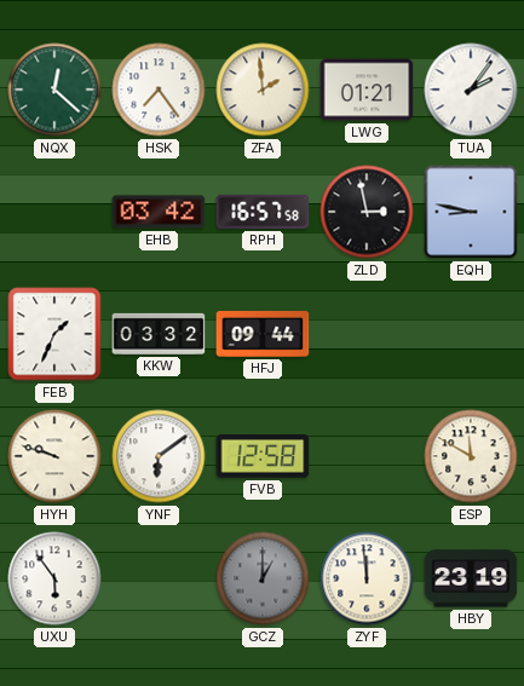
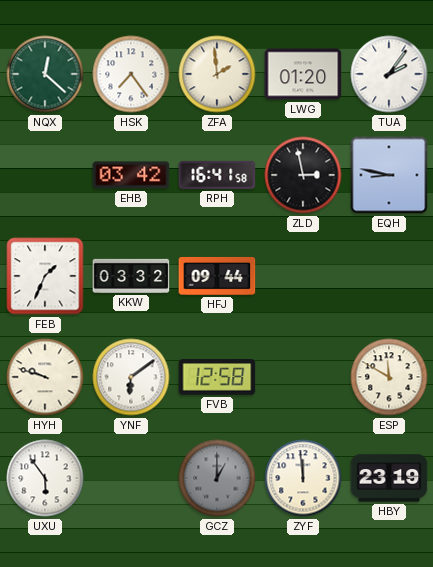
LWG: 01:21 -> 01:20
RPH: 16:57 -> 16:41
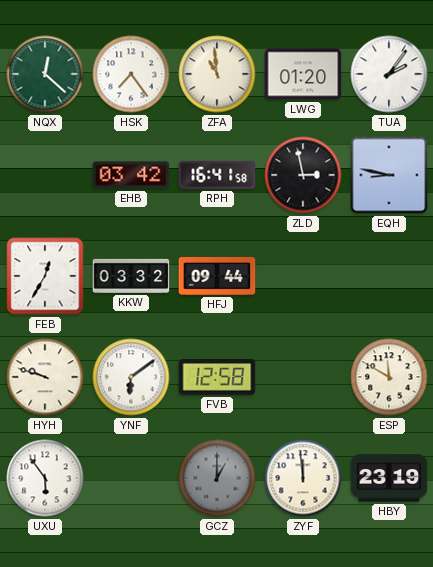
ZFA: 1:59 -> 10:59
FEB: 1:34 -> 12:35
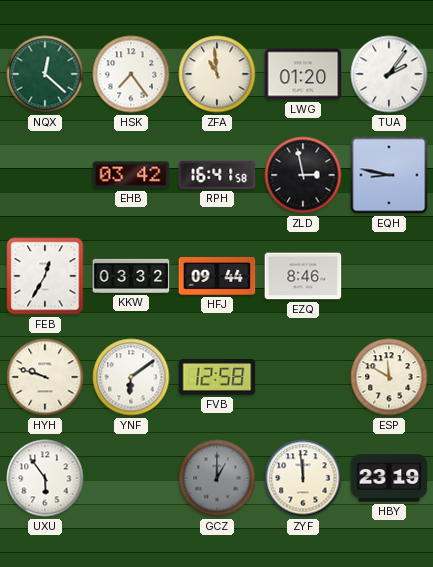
EZQ: none -> 8:46
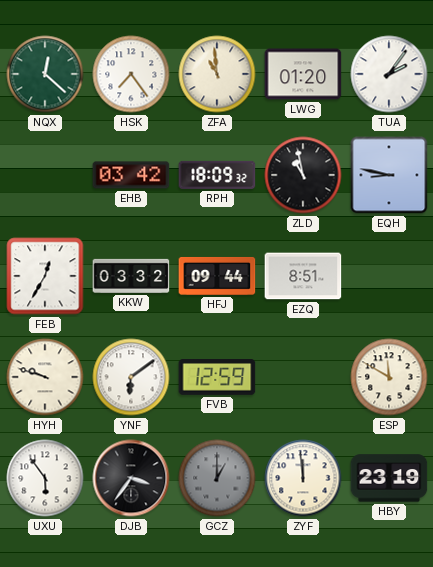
RPH: 16:41 -> 18:09
ZLD: 2:58 -> 10:58
EZQ: 8:46 -> 8:51
FVB: 12:58 -> 12:59
DJB: none -> 3:36
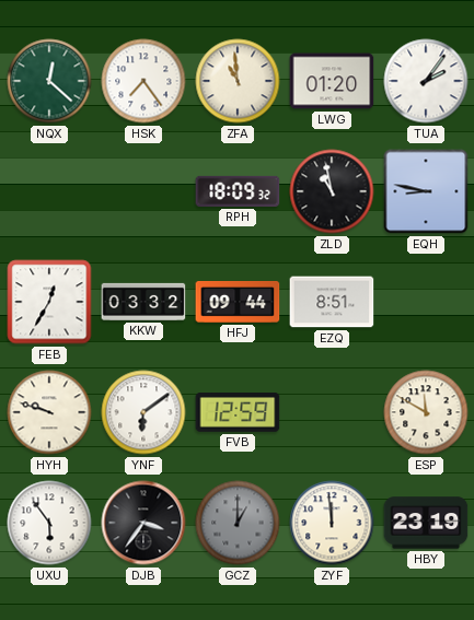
EHB: 03:42 -> none
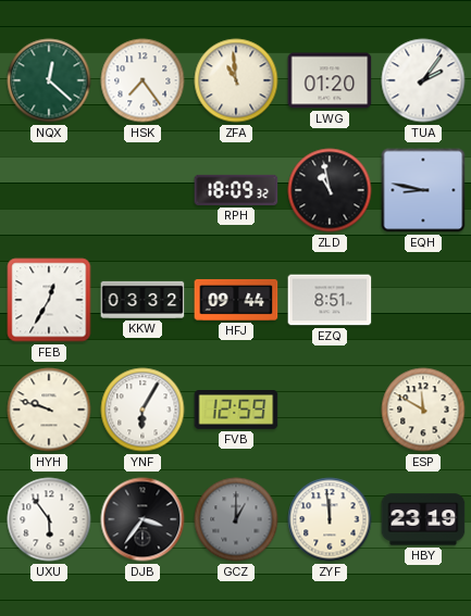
YNF: 6:09 -> 6:05
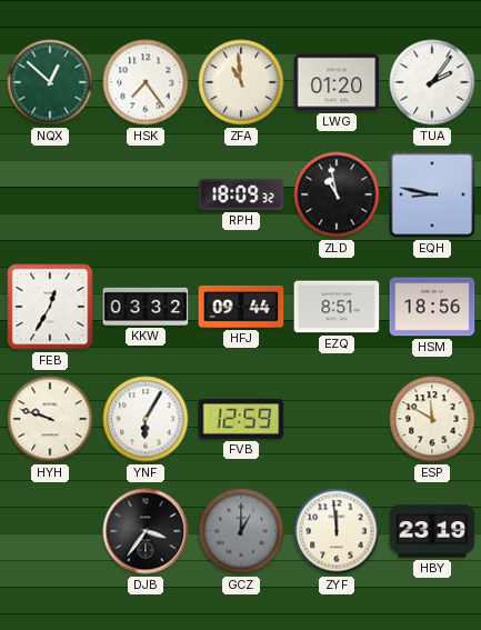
NQX: 12:22 -> 12:52
HSM: none -> 18:56
UXU: 5:54 -> none
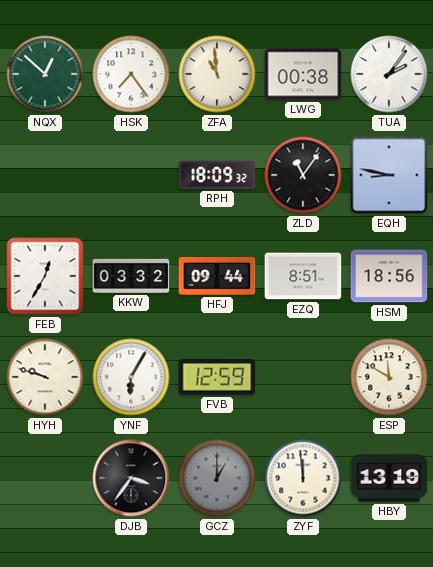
LWG: 01:20 -> 00:38
ZLD: 10:58 -> 11:06
HBY: 23:19 -> 13:19
